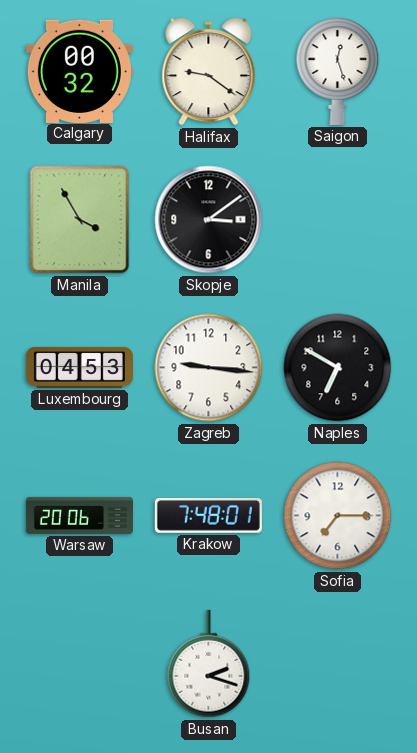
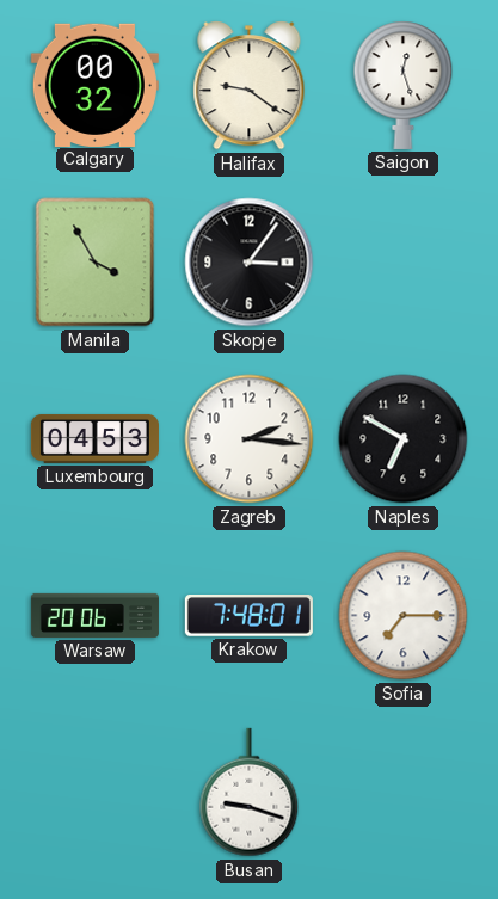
Skopje: 3:09 -> 3:06
Zagreb: 9:16 -> 2:16
Busan: 2:18 -> 9:18
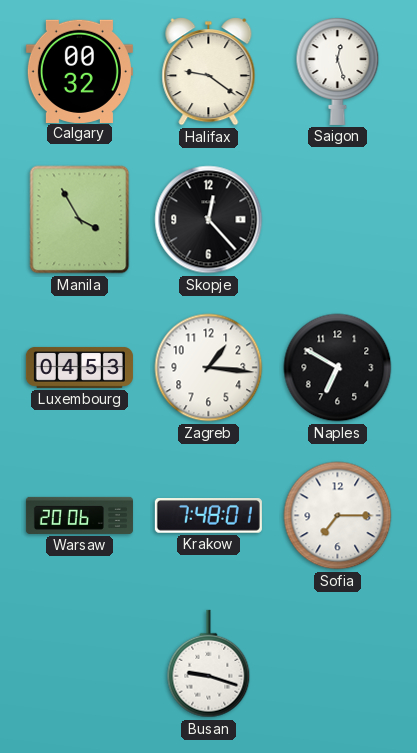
Skopje: 3:06 -> 12:23
Zagreb: 2:16 -> 1:16
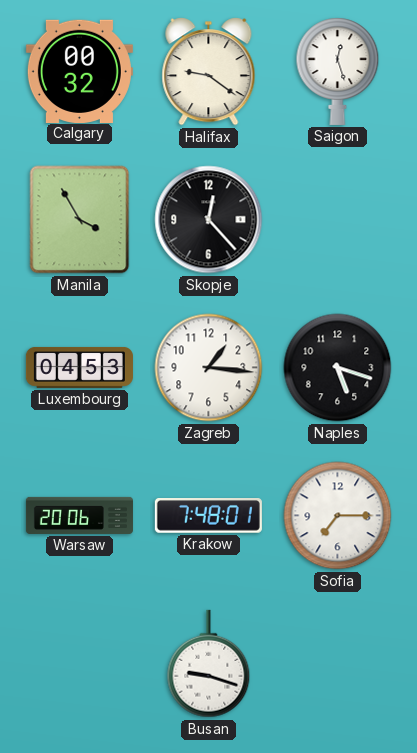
Naples: 6:50 -> 5:18
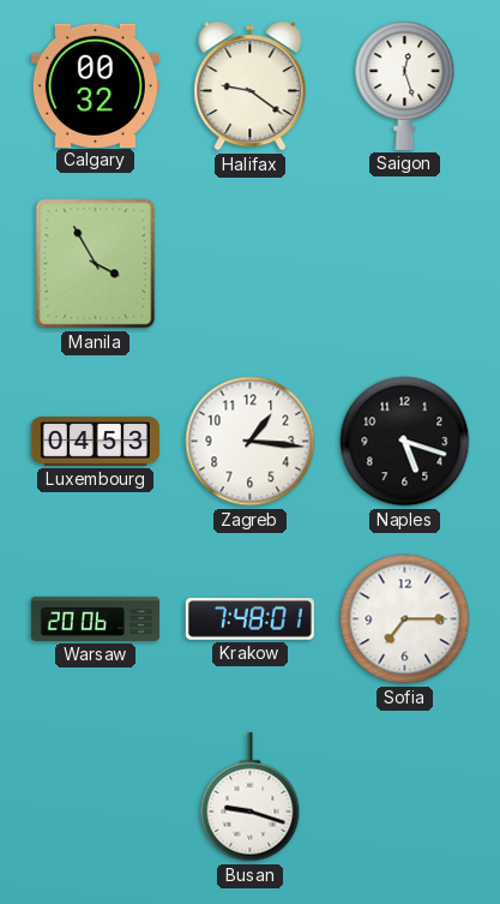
Skopje: 12:23 -> none
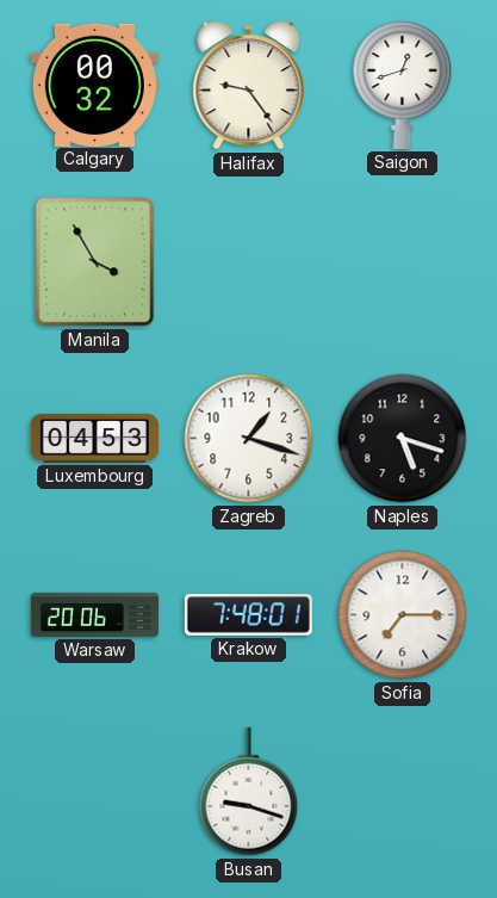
Halifax: 9:21 -> 9:24
Saigon: 12:27 -> 12:42
Zagreb: 1:16 -> 1:18
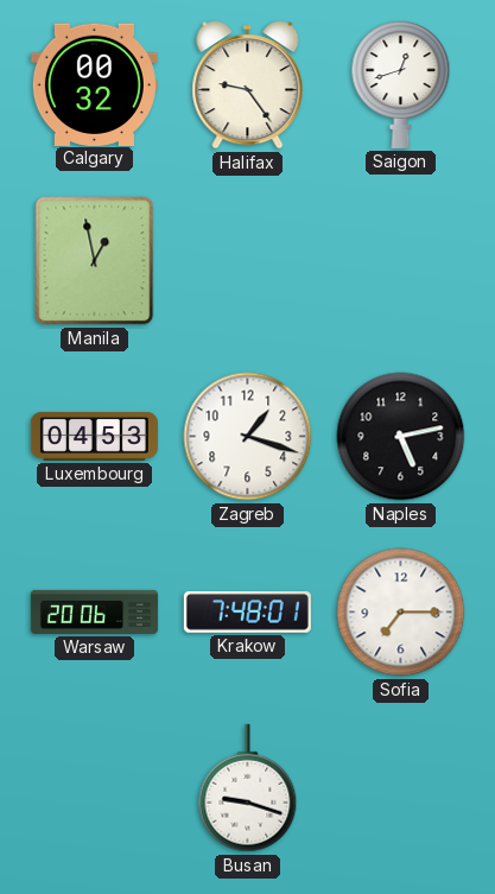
Manila: 3:55 -> 12:58
Naples: 5:18 -> 5:13
